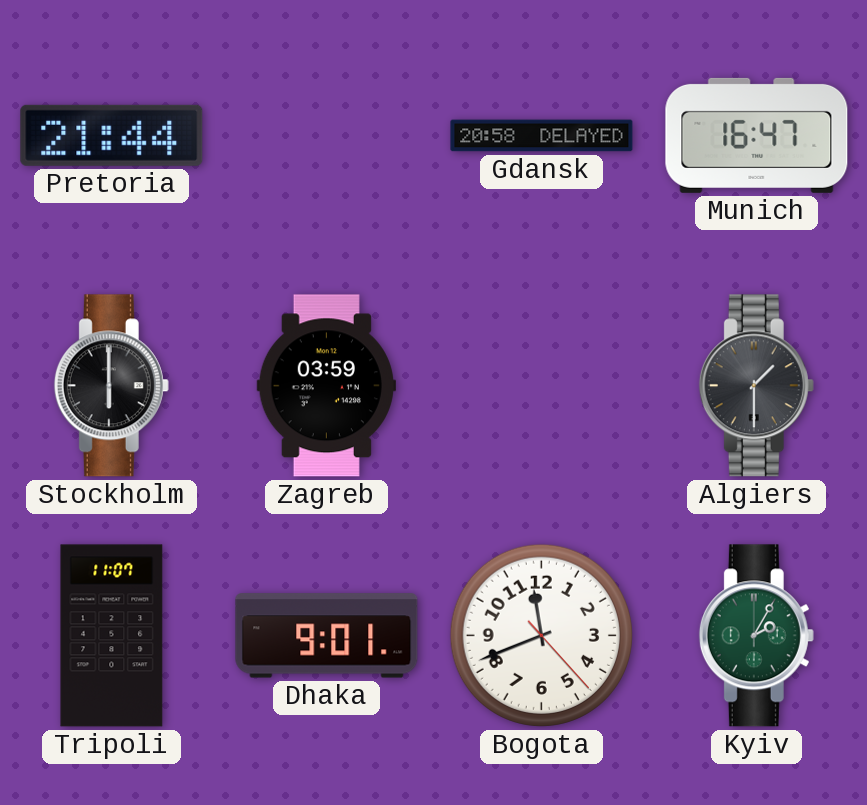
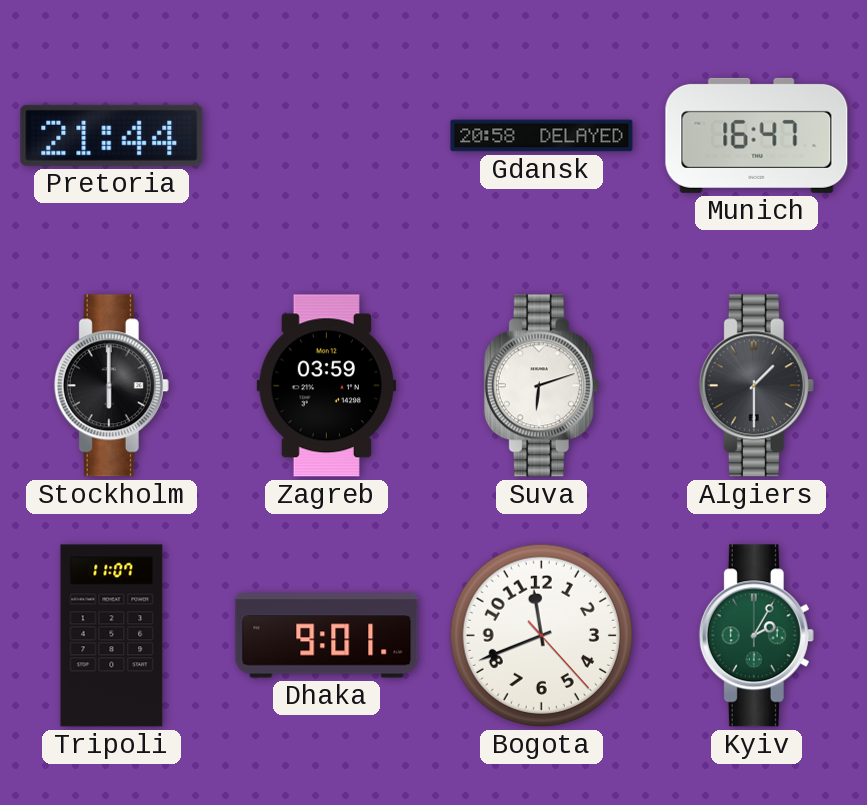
Suva: none -> 6:12
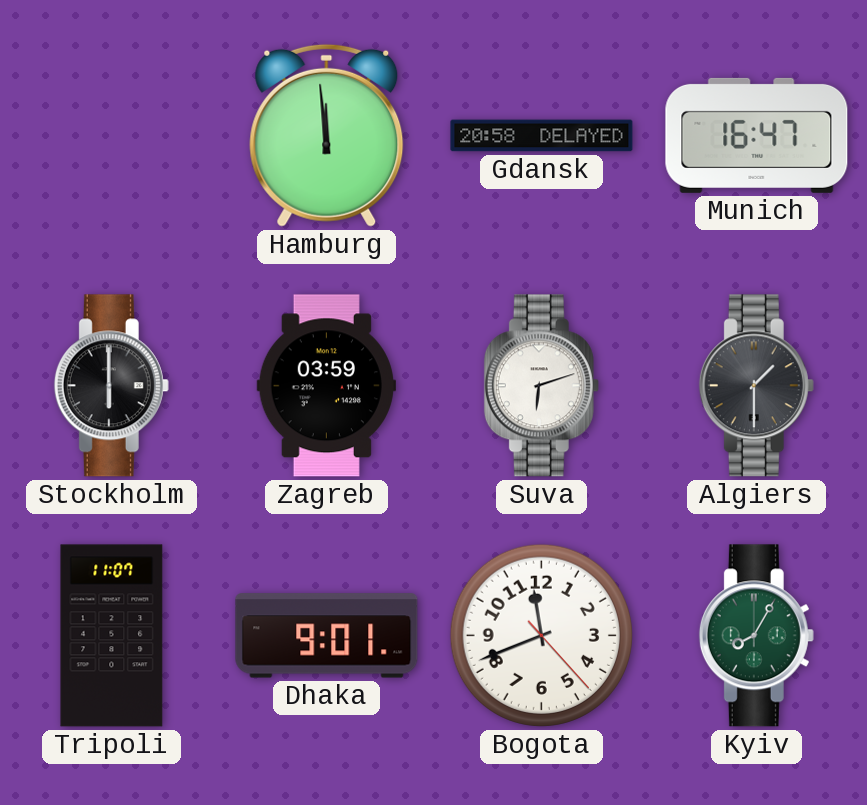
Pretoria: 21:44 -> none
Hamburg: none -> 11:59
Kyiv: 2:05 -> 8:05
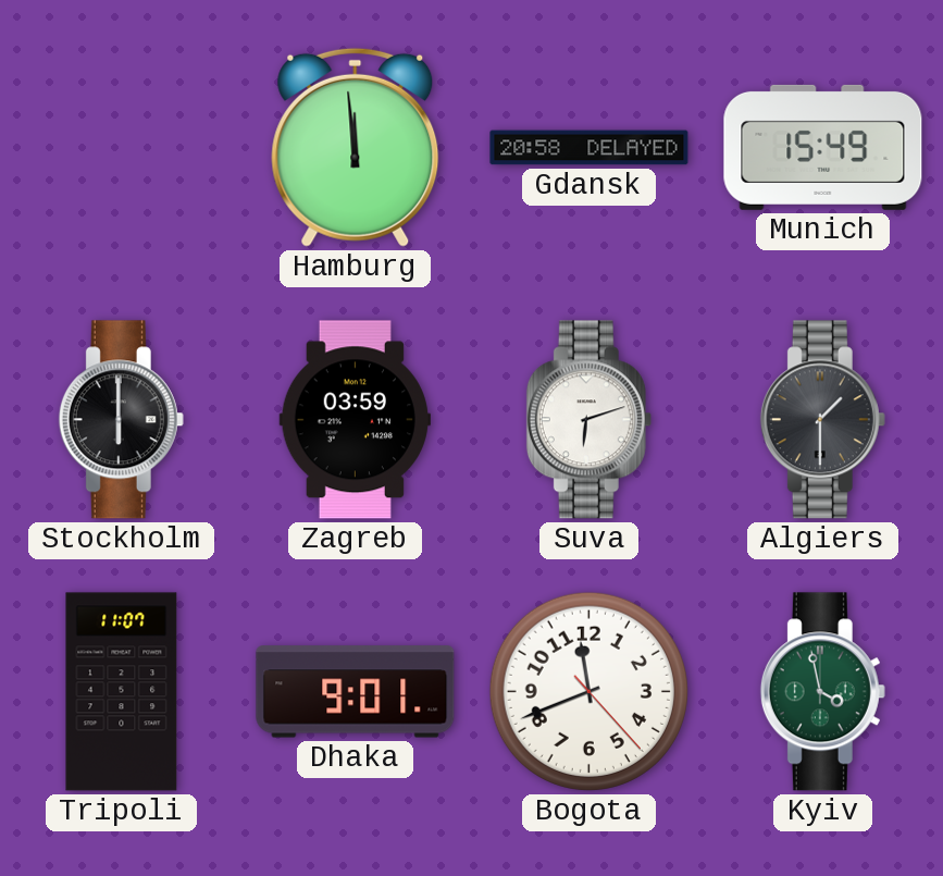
Munich: 16:47 -> 15:49
Kyiv: 8:05 -> 3:58
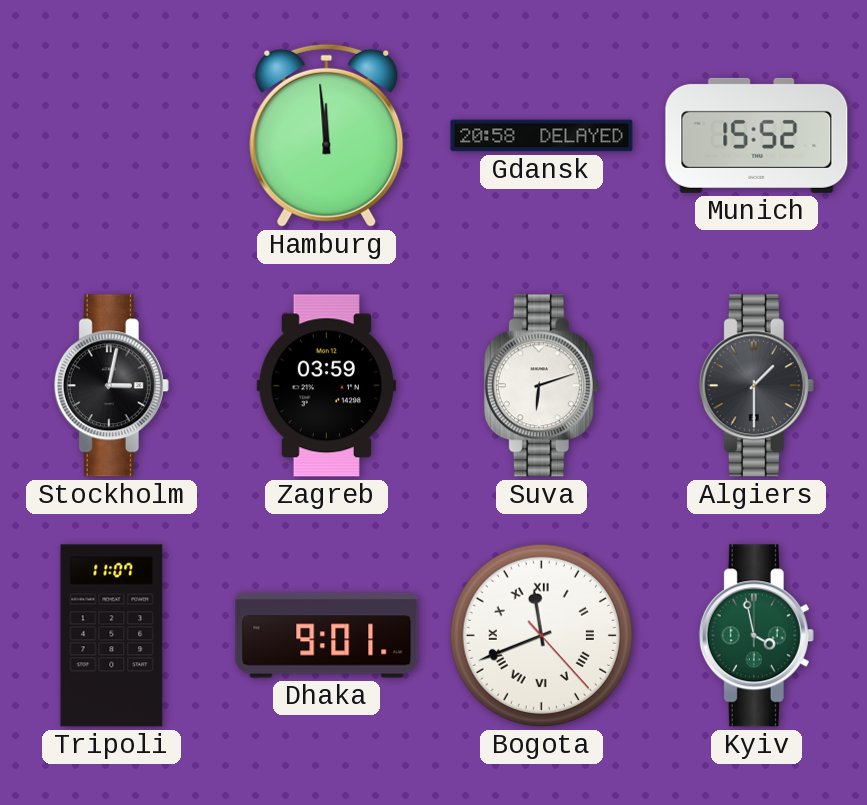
Munich: 15:49 -> 15:52
Stockholm: 6:00 -> 3:02
Bogota numerals: Arabic -> Roman
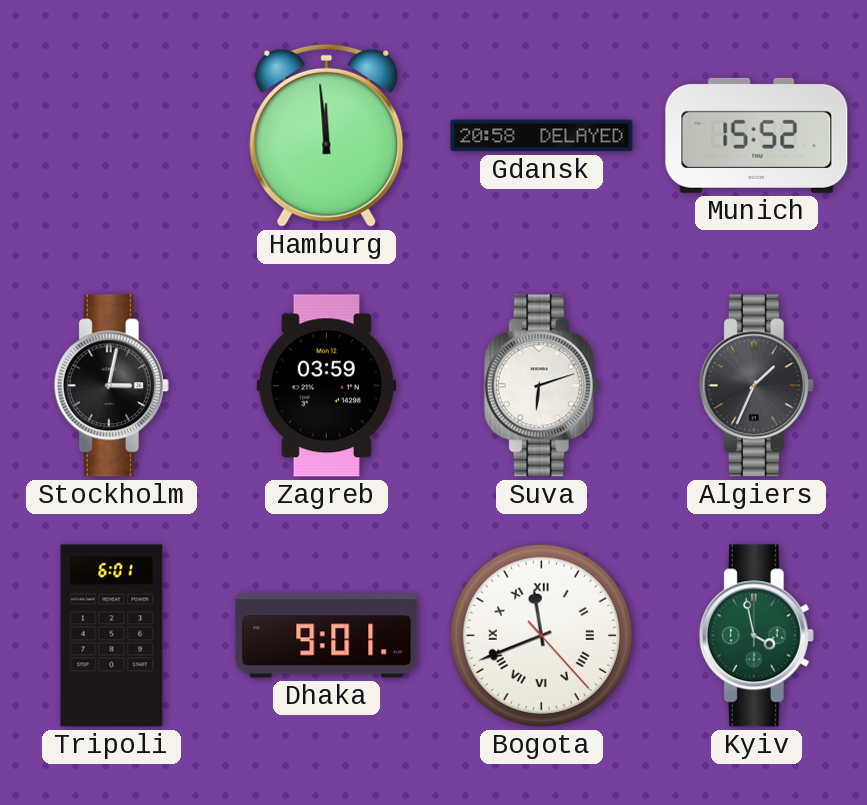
Algiers: 1:30 -> 1:34
Tripoli: 11:07 -> 6:01
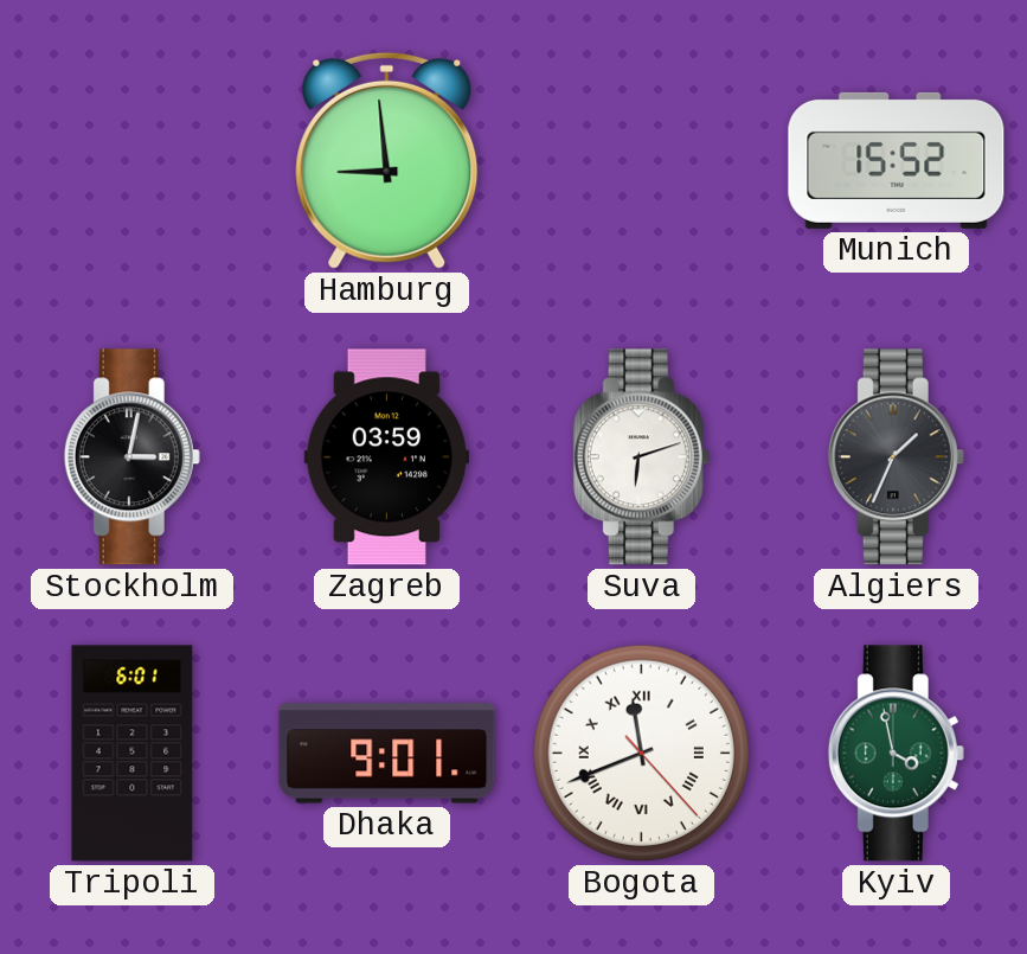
Hamburg: 11:59 -> 8:59
Gdansk: 20:58 -> none
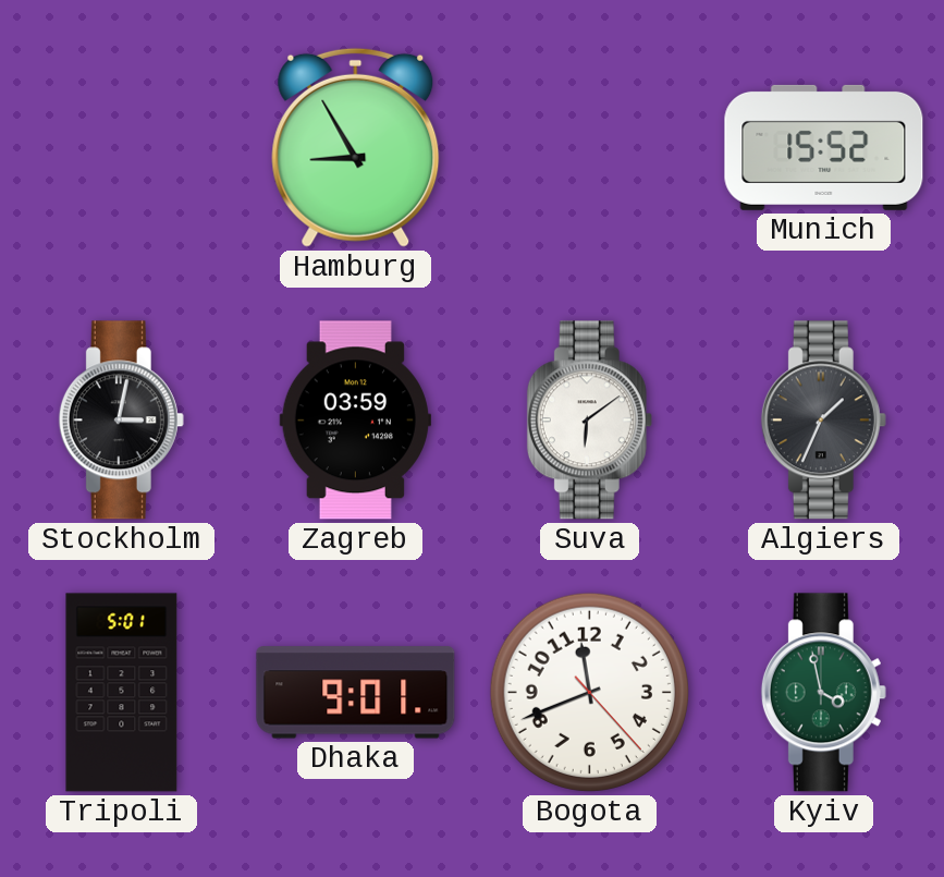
Hamburg: 8:59 -> 8:55
Suva: 6:12 -> 6:09
Tripoli: 6:01 -> 5:01
Bogota numerals: Roman -> Arabic
